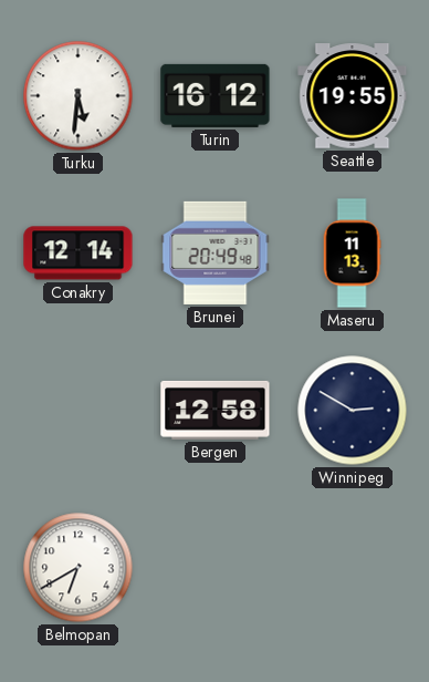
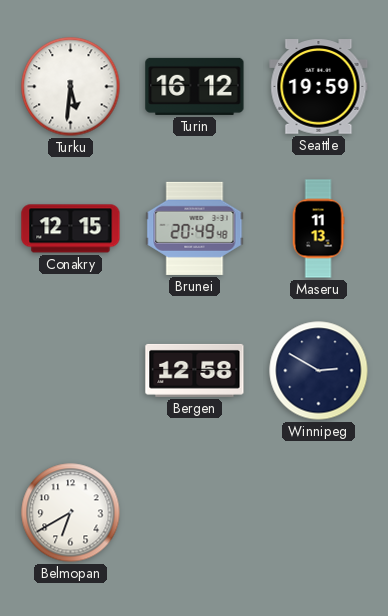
Seattle: 19:55 -> 19:59
Conakry: 12:14 -> 12:15
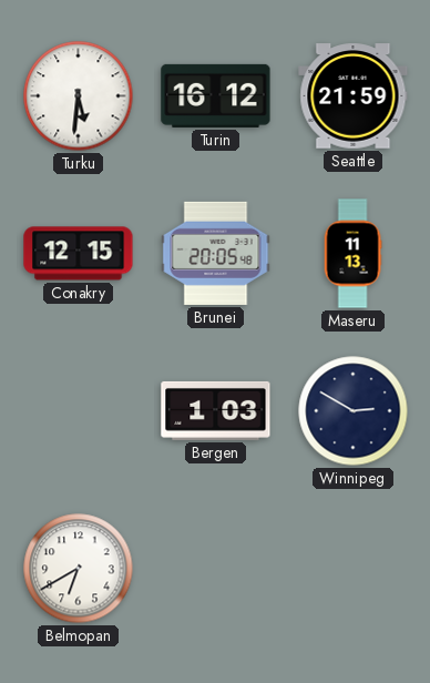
Seattle: 19:59 -> 21:59
Brunei: 20:49 -> 20:05
Bergen: 12:58 -> 1:03
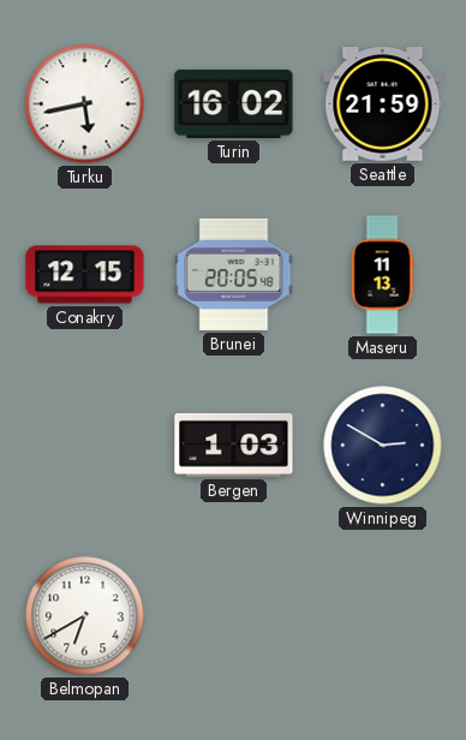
Turku: 5:31 -> 5:43
Turin: 16:12 -> 16:02
